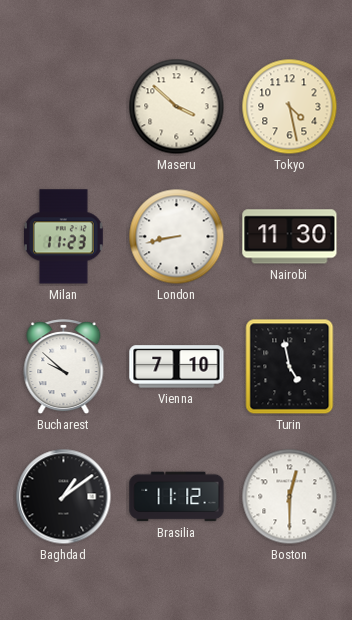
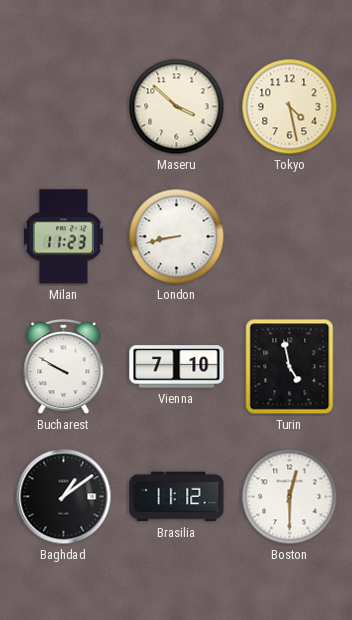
Nairobi: 11:30 -> none
Bucharest: 9:52 -> 9:50
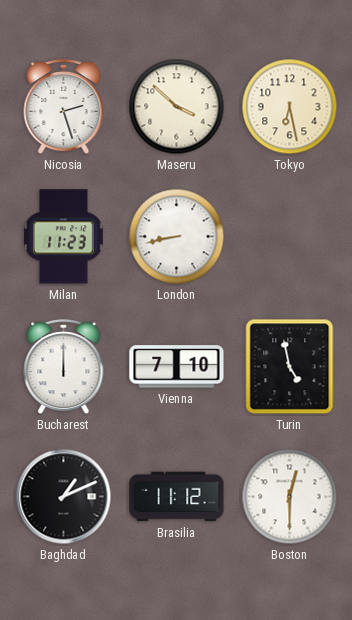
Nicosia: none -> 2:27
Tokyo: 4:28 -> 6:28
Bucharest: 9:50 -> 12:00
Baghdad: 1:09 -> 1:11
